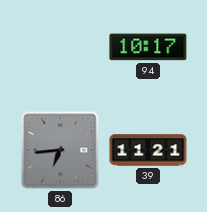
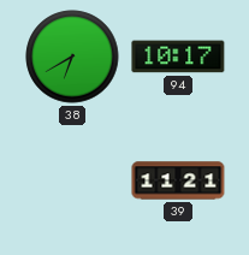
38: none -> 6:40
86: 6:44 -> none
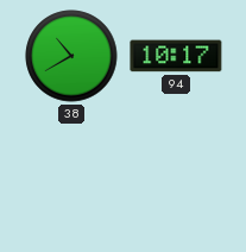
38: 6:40 -> 10:40
39: 11:21 -> none
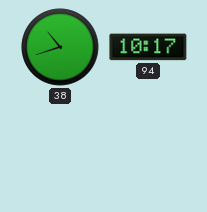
38: 10:40 -> 10:42
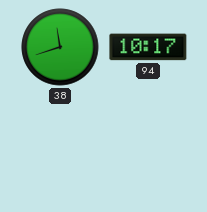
38: 10:42 -> 11:42
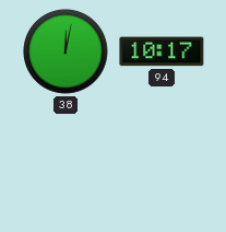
38: 11:42 -> 12:02
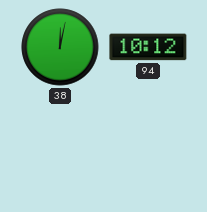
94: 10:17 -> 10:12
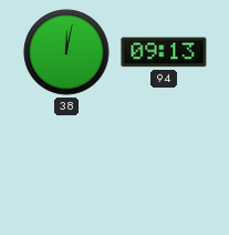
94: 10:12 -> 09:13
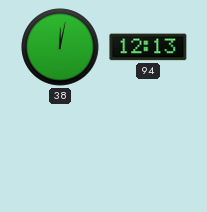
94: 09:13 -> 12:13
